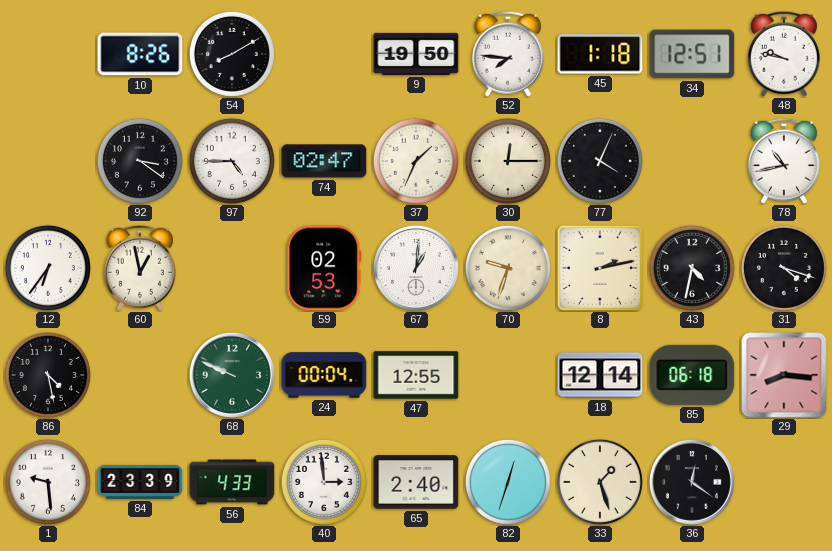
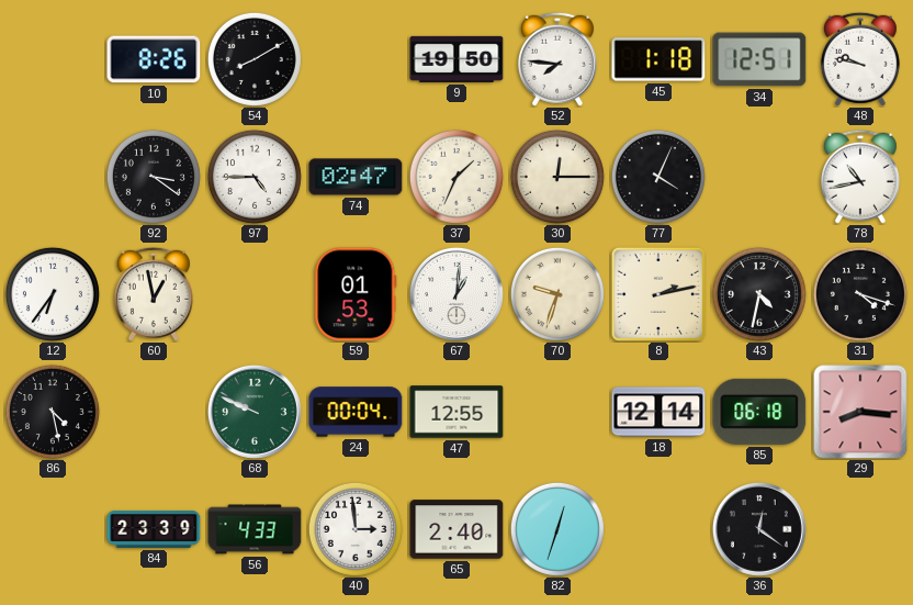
59: 02:53 -> 01:53
1: 9:29 -> none
33: 1:27 -> none
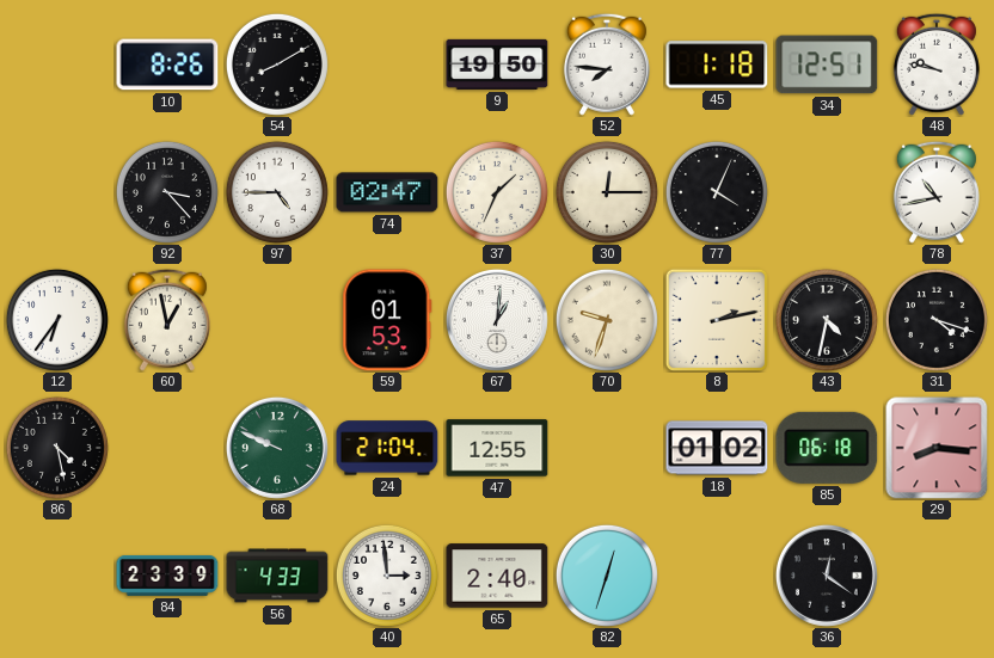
92: 3:21 -> 3:23
24: 00:04 -> 21:04
18: 12:14 -> 01:02
